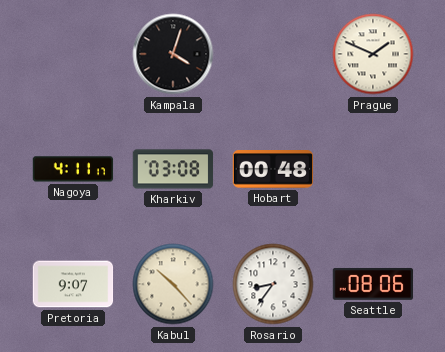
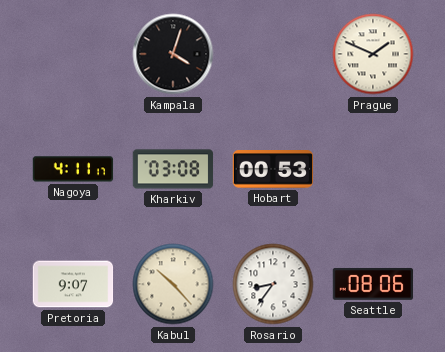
Hobart: 00:48 -> 00:53
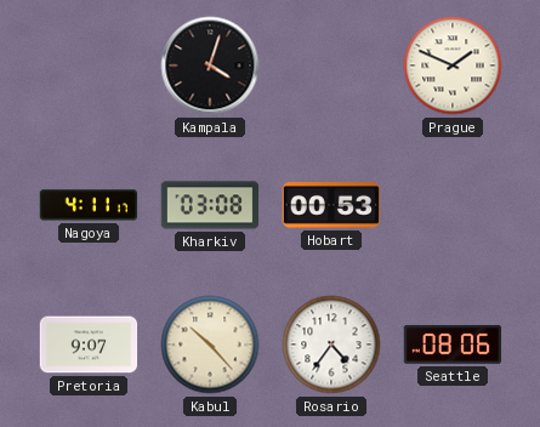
Rosario: 8:36 -> 4:36
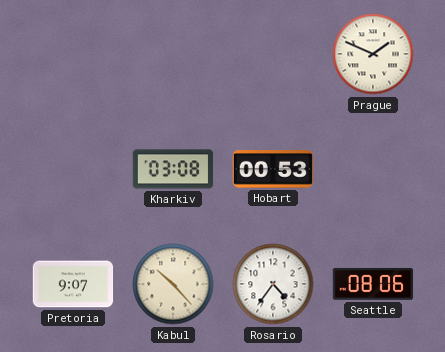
Kampala: 4:03 -> none
Nagoya: 4:11 -> none
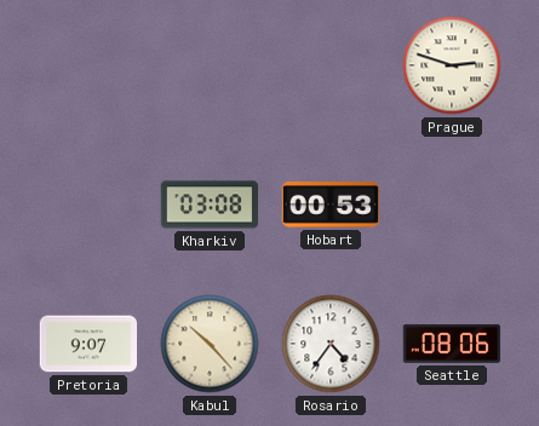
Prague: 1:49 -> 2:48
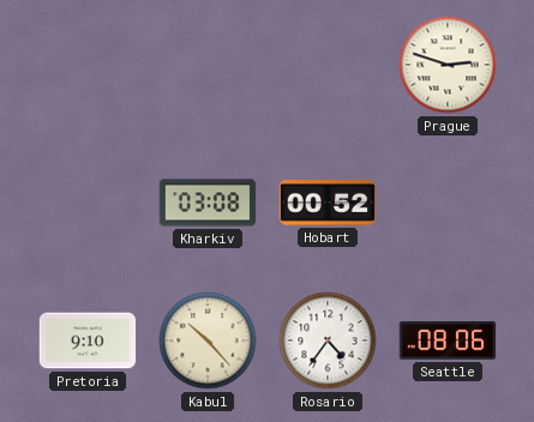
Hobart: 00:53 -> 00:52
Pretoria: 9:07 -> 9:10
